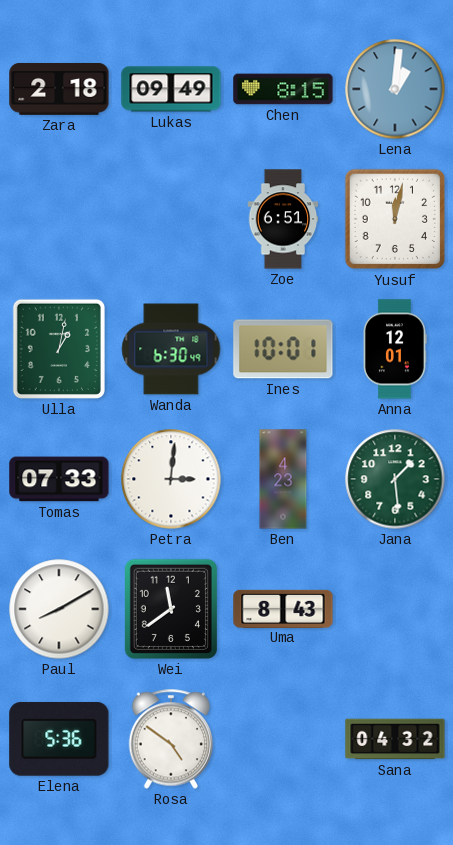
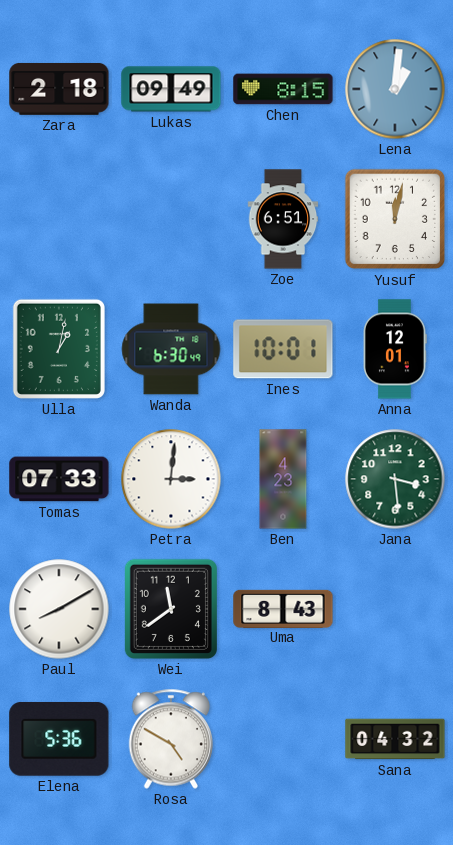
Jana: 1:29 -> 3:29
Rosa: 4:51 -> 4:50
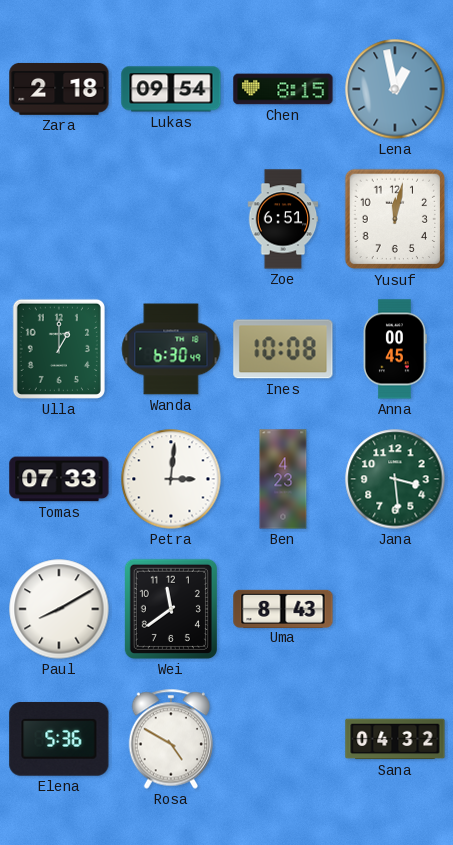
Lukas: 09:49 -> 09:54
Lena: 1:01 -> 12:58
Ulla: 1:02 -> 1:00
Ines: 10:01 -> 10:08
Anna: 12:01 -> 00:45
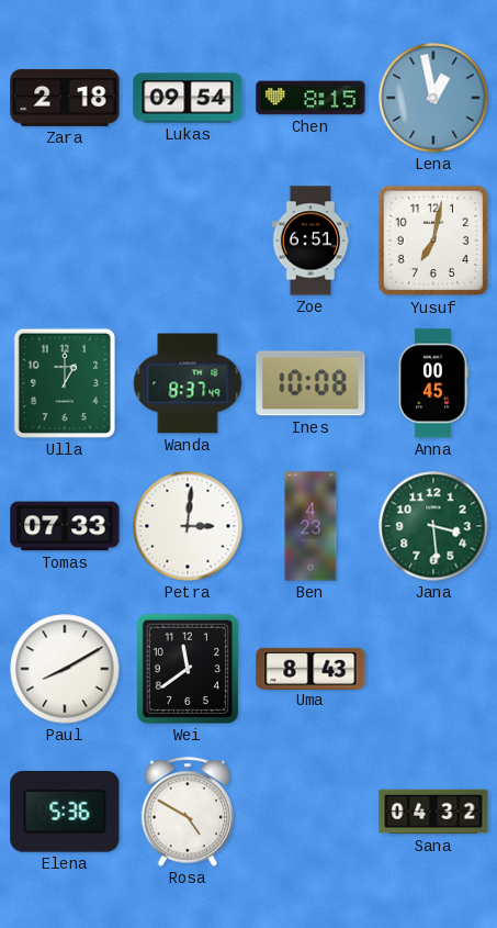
Yusuf: 12:02 -> 7:02
Wanda: 6:30 -> 8:37
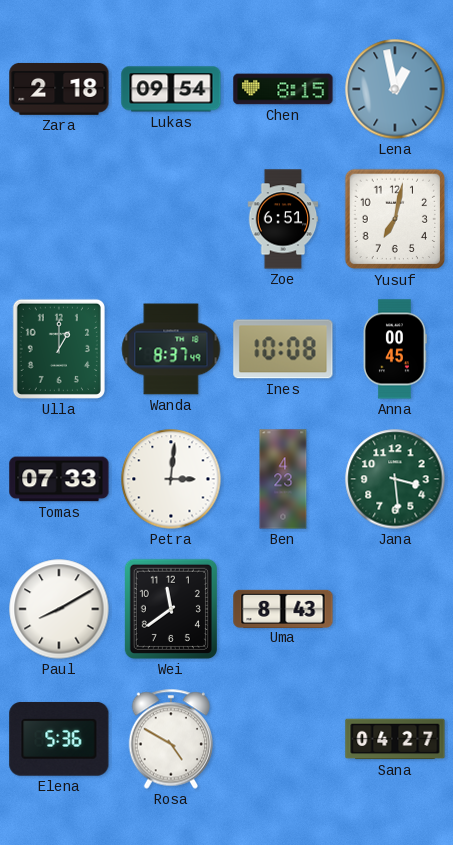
Sana: 04:32 -> 04:27
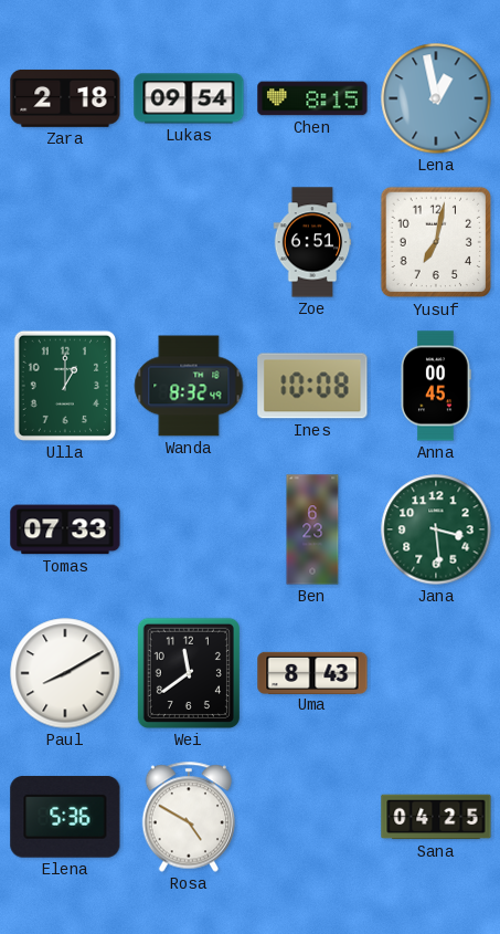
Wanda: 8:37 -> 8:32
Petra: 3:01 -> none
Ben: 4:23 -> 6:23
Sana: 04:27 -> 04:25
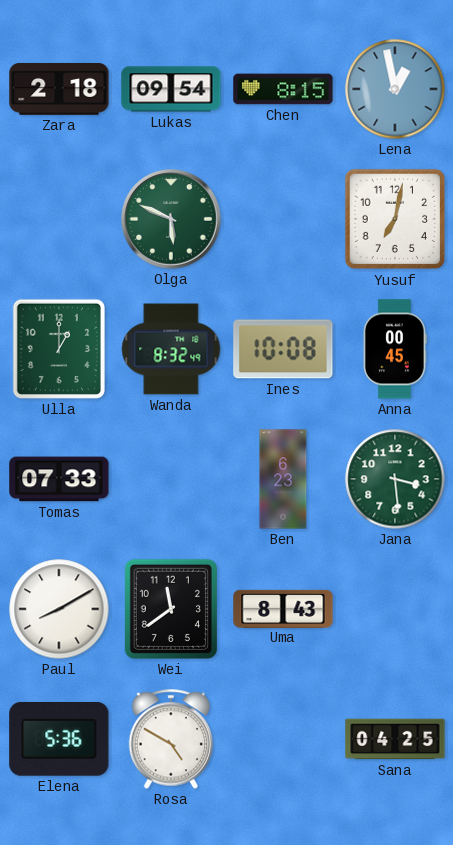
Olga: none -> 5:49
Zoe: 6:51 -> none
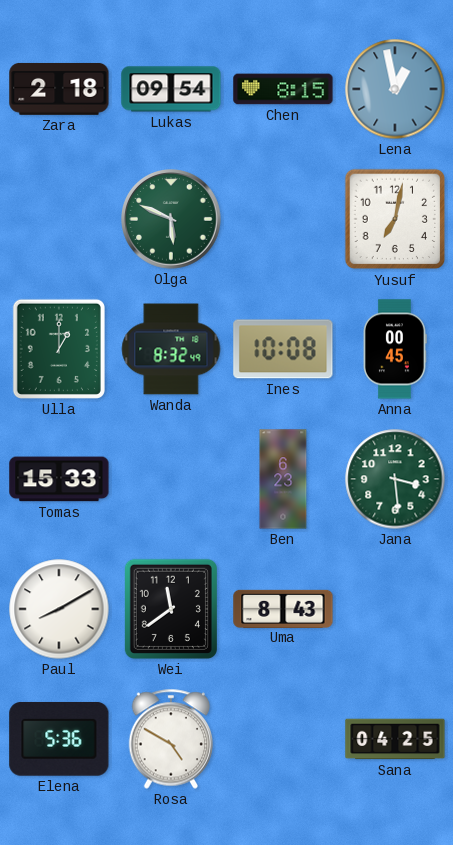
Tomas: 07:33 -> 15:33
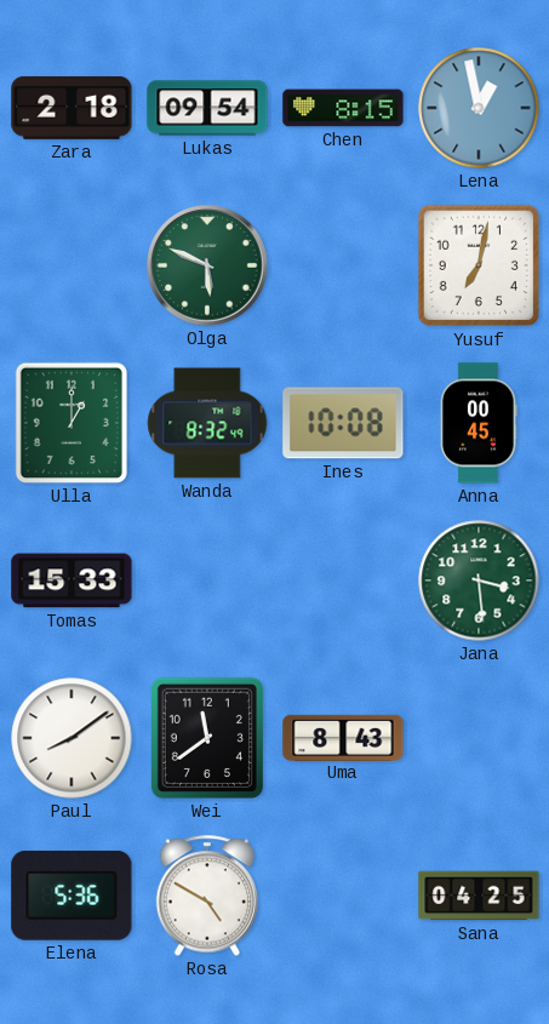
Ben: 6:23 -> none
Paul: 8:10 -> 8:09
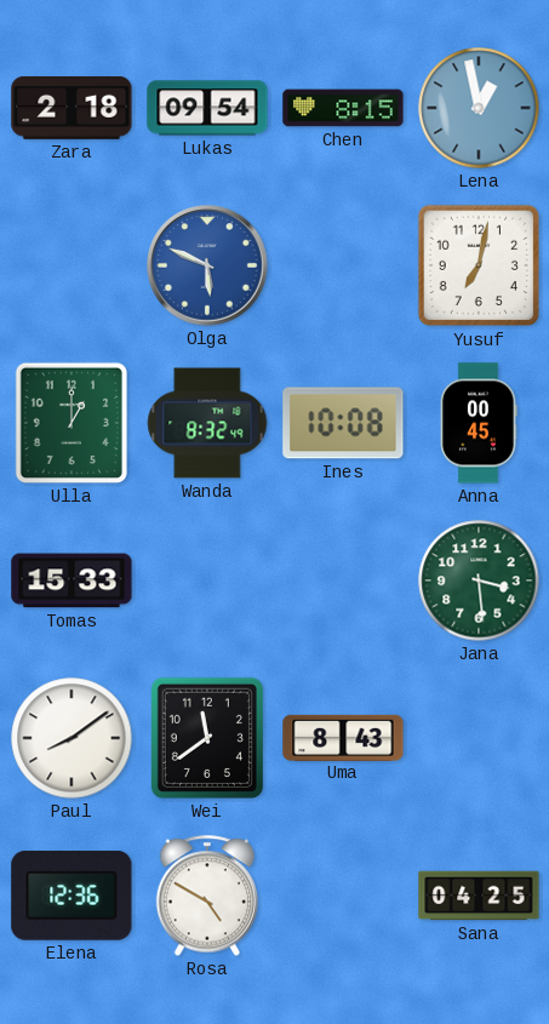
Olga dial: green -> blue
Elena: 5:36 -> 12:36
